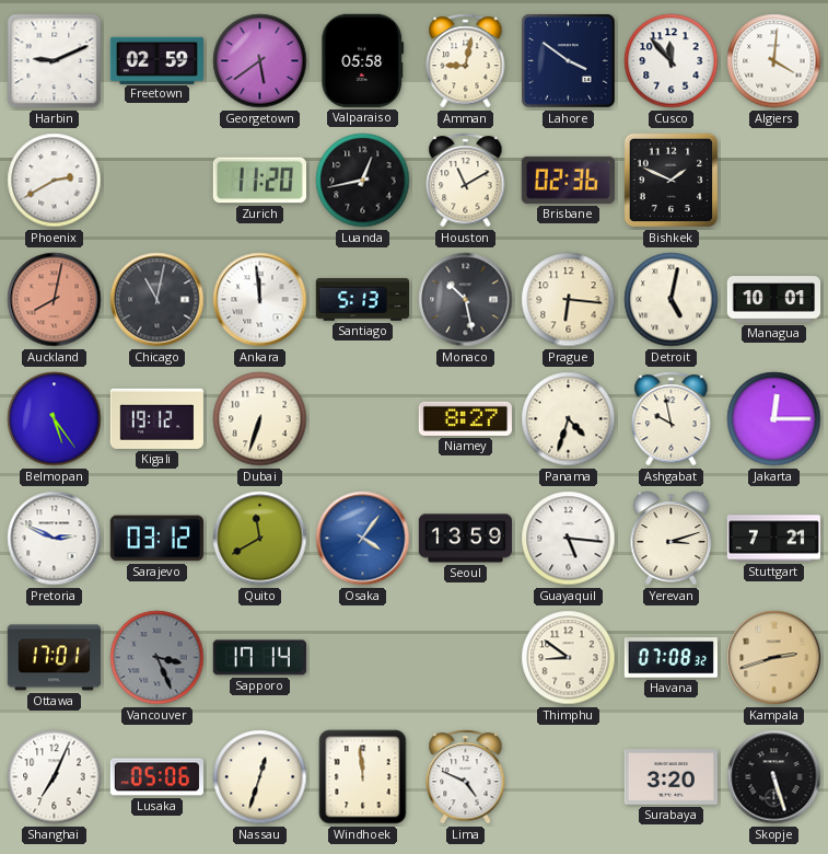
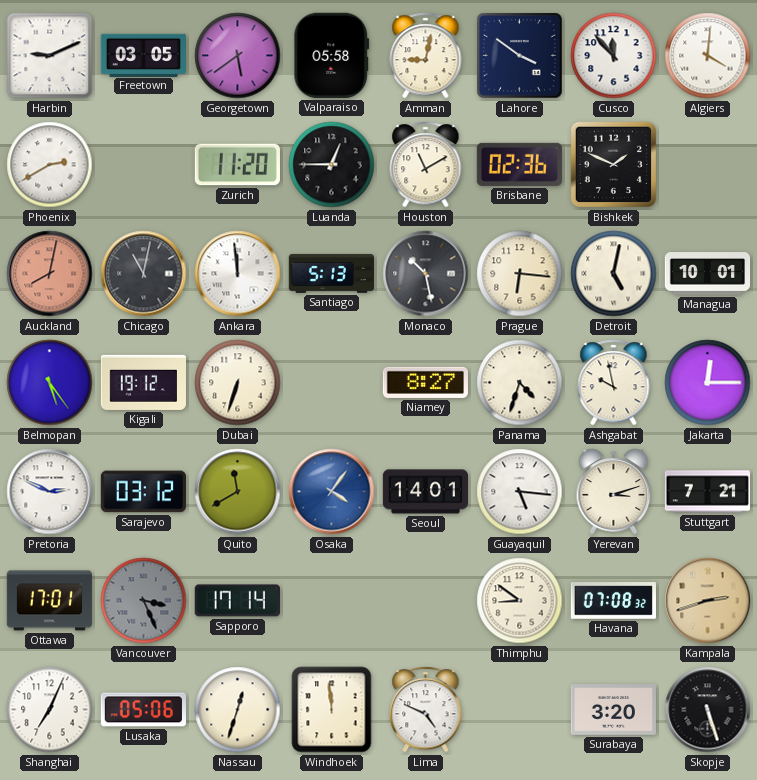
Freetown: 02:59 -> 03:05
Luanda: 12:43 -> 12:45
Seoul: 13:59 -> 14:01
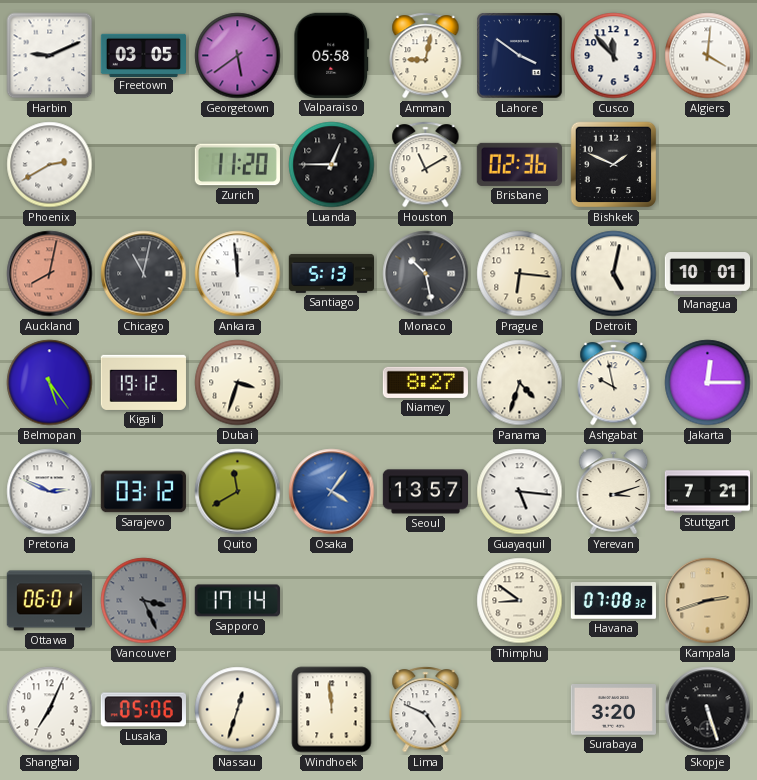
Dubai: 6:33 -> 3:33
Seoul: 14:01 -> 13:57
Ottawa: 17:01 -> 06:01
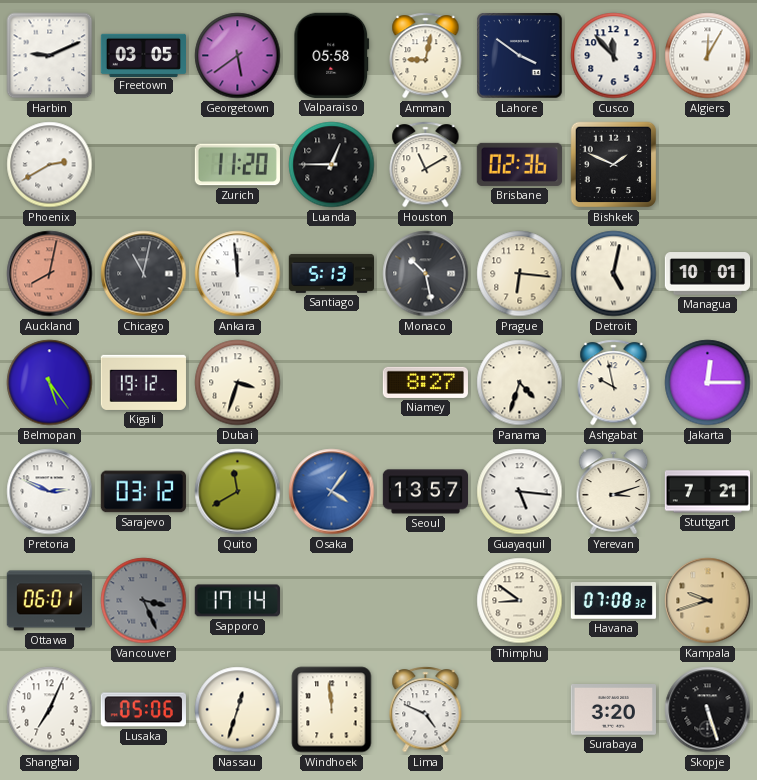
Algiers: 4:01 -> 12:05
Kampala: 2:42 -> 9:42
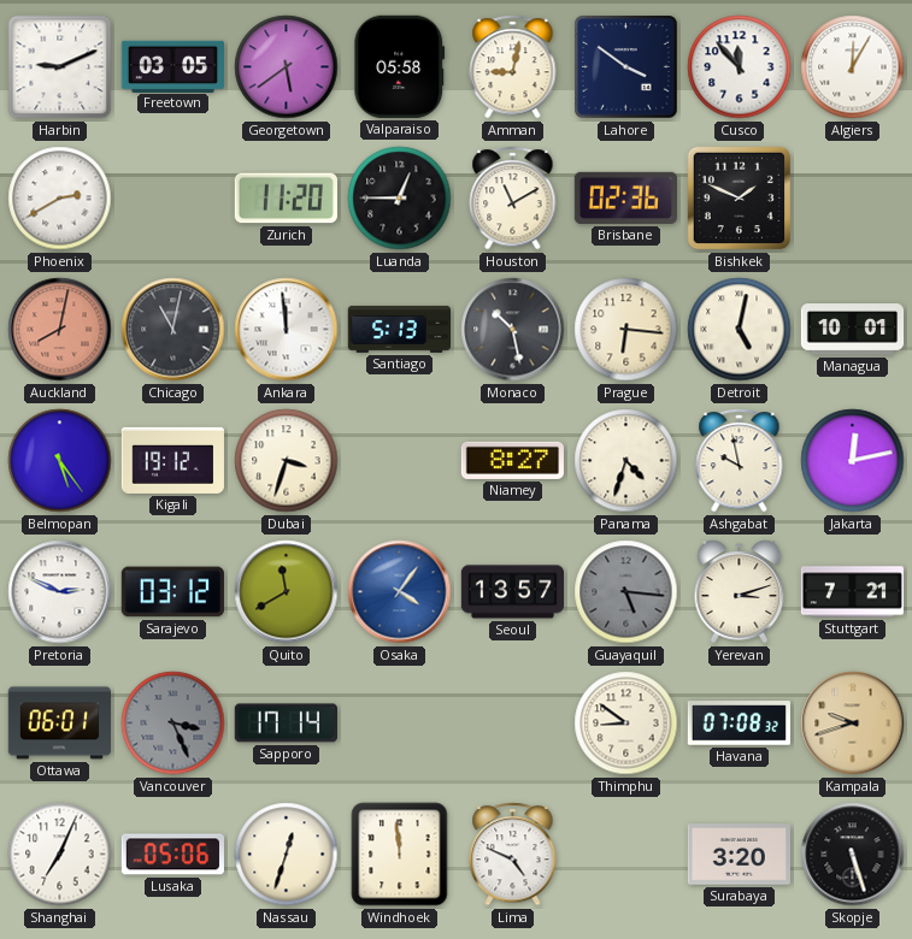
Jakarta: 12:15 -> 12:13
Guayaquil dial: white -> grey
